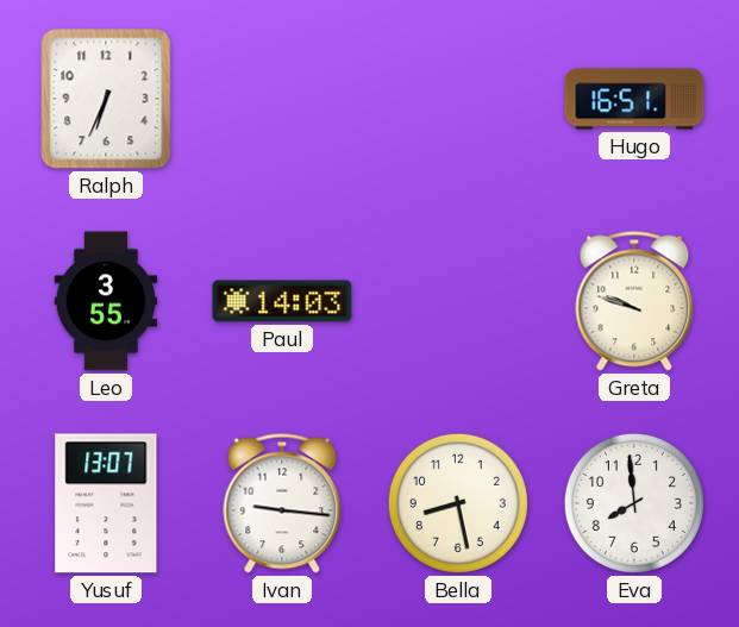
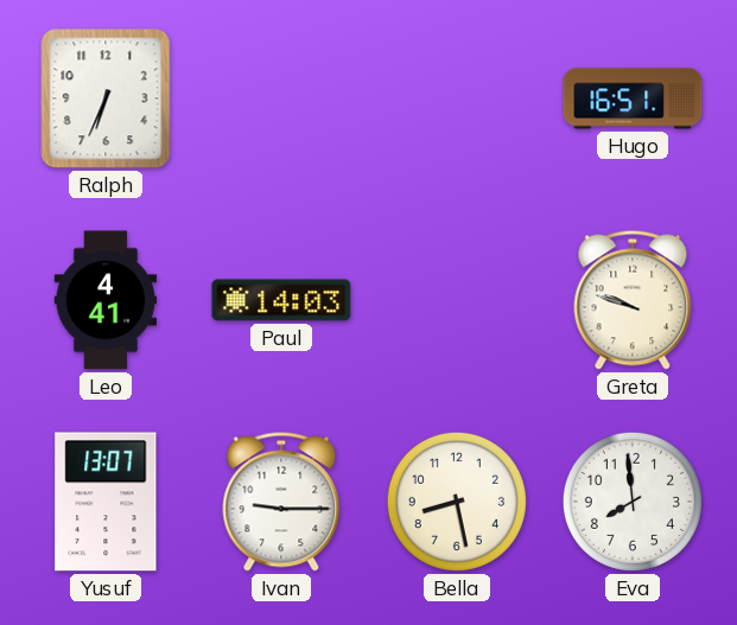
Leo: 3:55 -> 4:41
Ivan: 9:16 -> 9:15
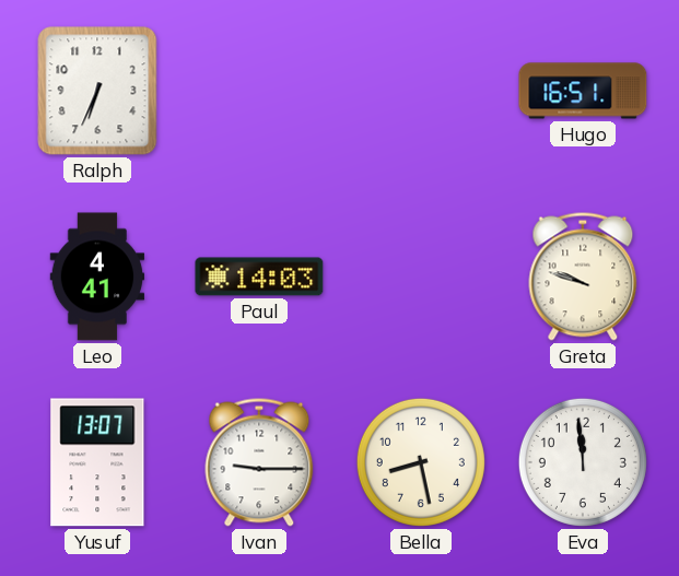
Eva: 7:59 -> 11:59
